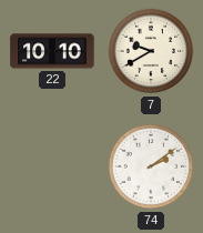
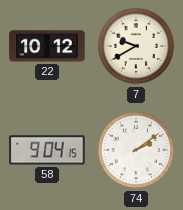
22: 10:10 -> 10:12
58: none -> 9:04
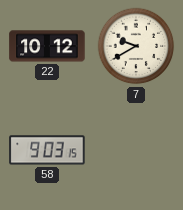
58: 9:04 -> 9:03
74: 2:09 -> none
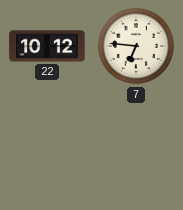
7: 9:40 -> 6:46
58: 9:03 -> none
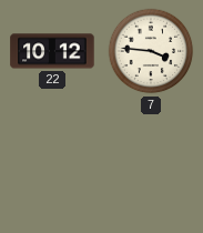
7: 6:46 -> 3:46
